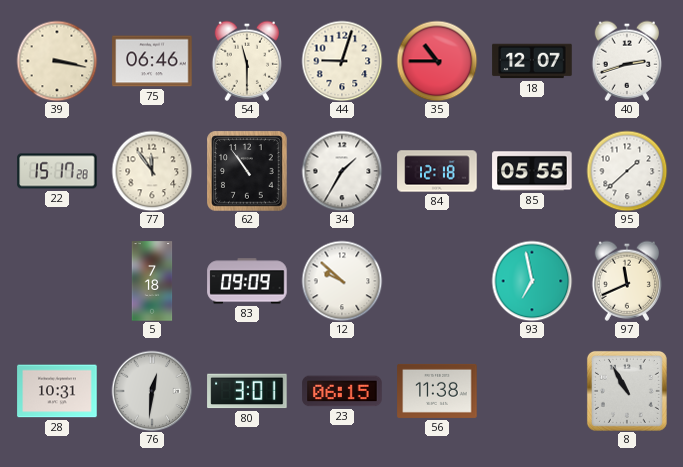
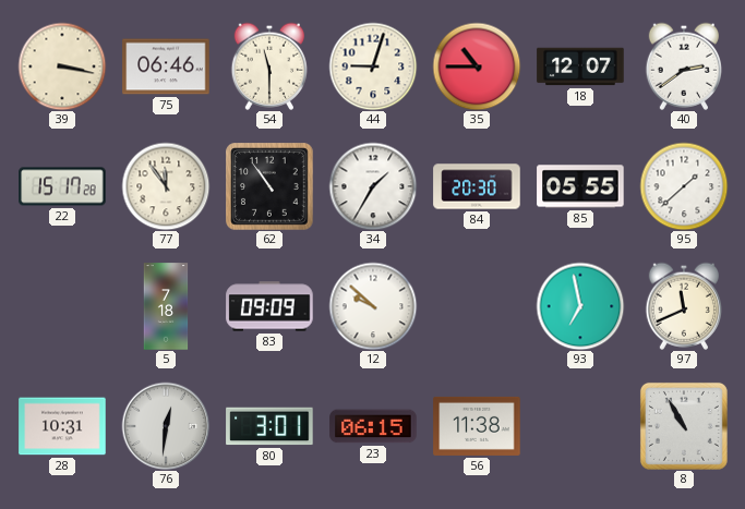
40: 2:42 -> 2:39
84: 12:18 -> 20:30
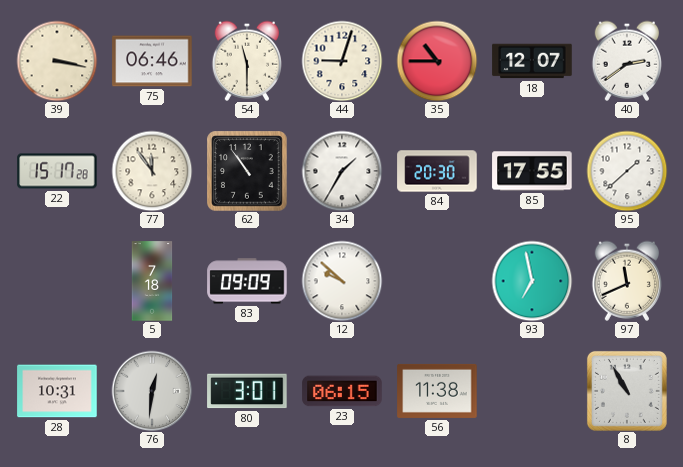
85: 05:55 -> 17:55
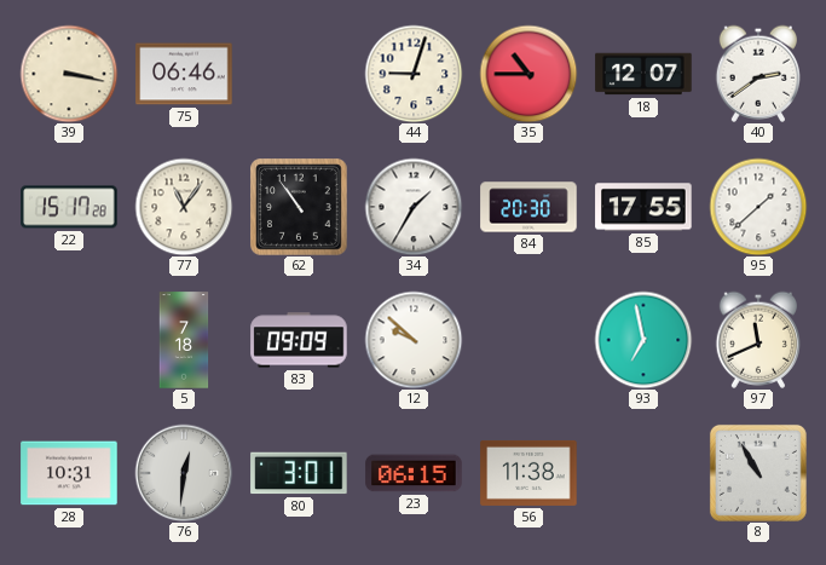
54: 11:30 -> none
77: 11:54 -> 11:06
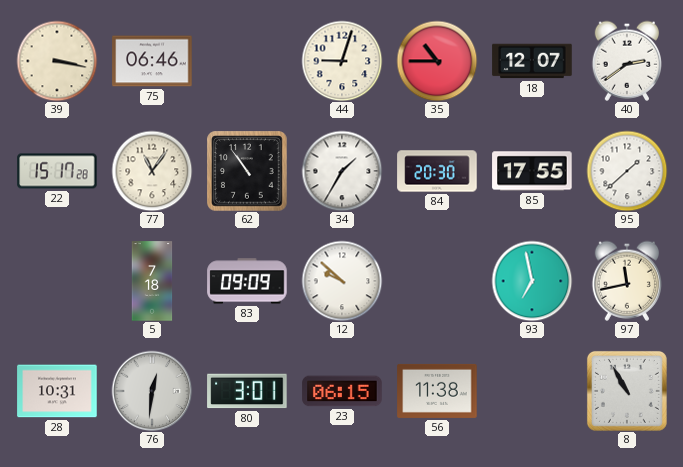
97: 11:41 -> 11:43
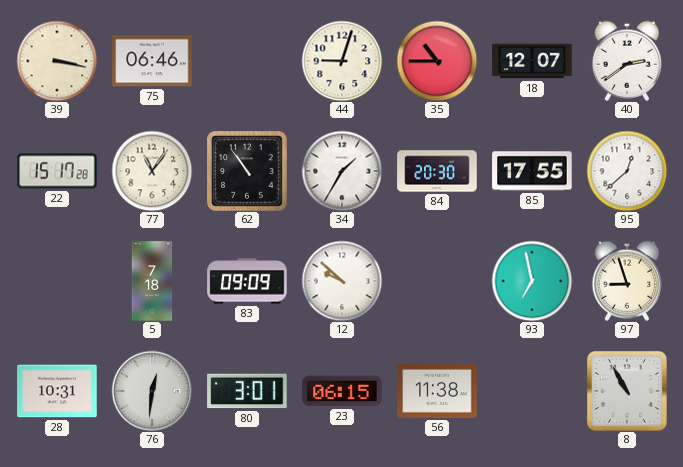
95: 1:38 -> 12:38
97: 11:43 -> 8:57
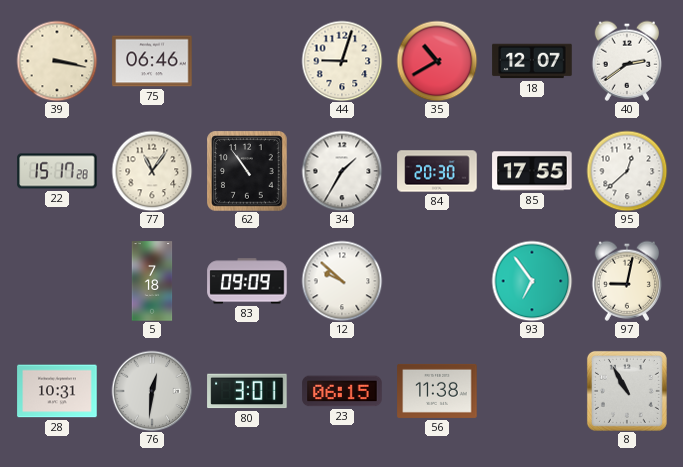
35: 10:45 -> 10:40
93: 6:58 -> 6:54
97: 8:57 -> 9:02
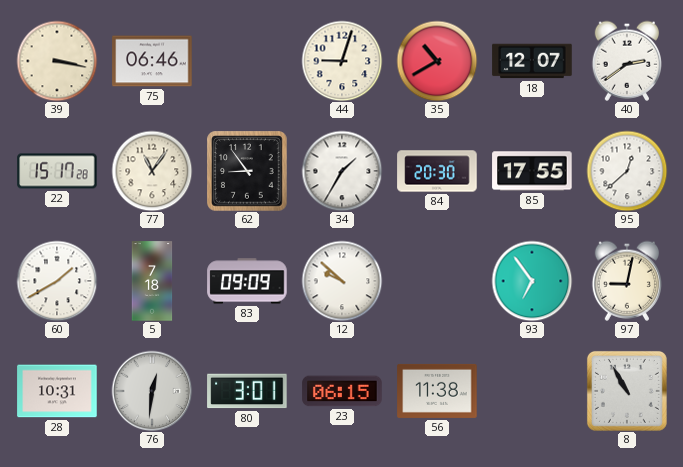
62: 10:54 -> 8:54
60: none -> 1:40
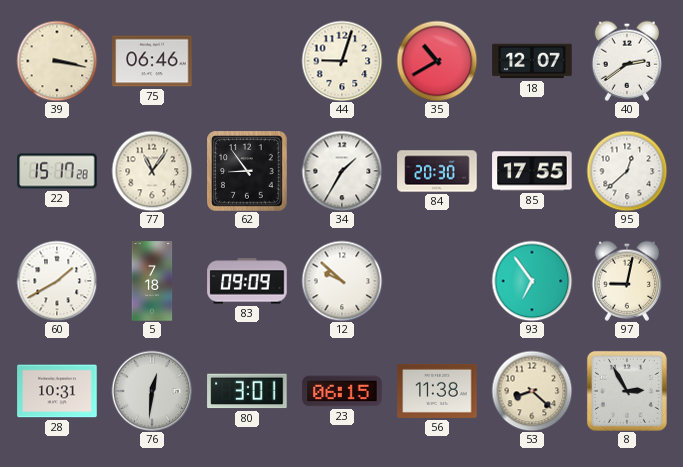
53: none -> 8:22
8: 10:55 -> 2:55
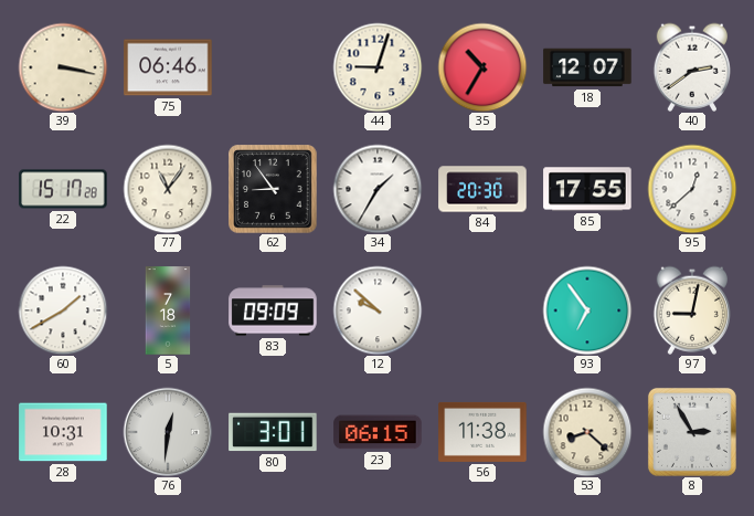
35: 10:40 -> 10:35
